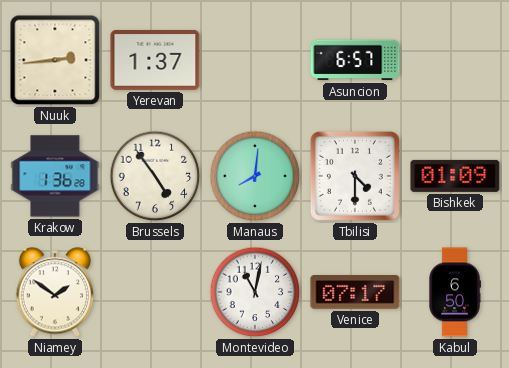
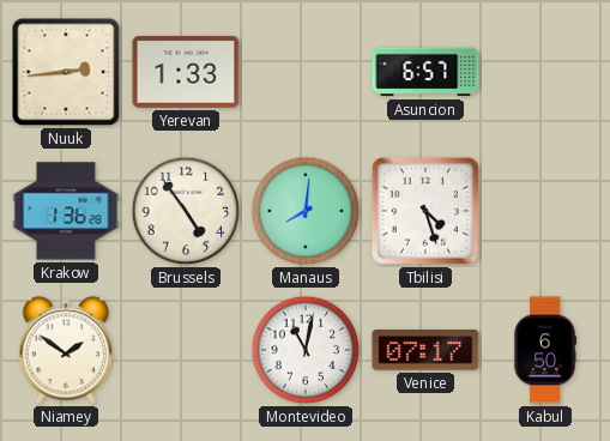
Yerevan: 1:37 -> 1:33
Tbilisi: 4:30 -> 4:27
Bishkek: 01:09 -> none
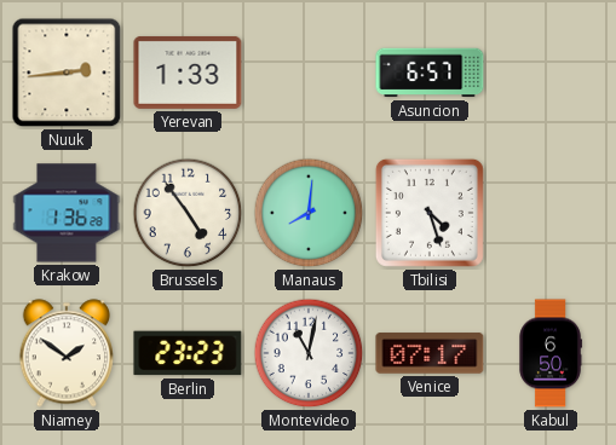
Berlin: none -> 23:23
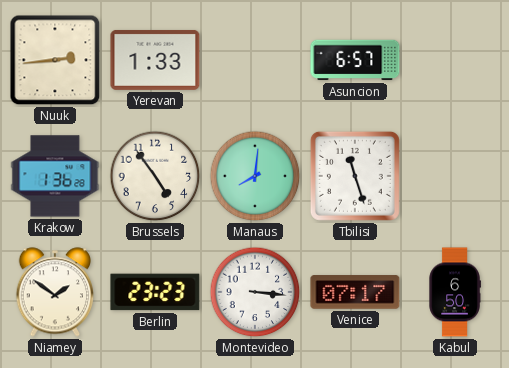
Tbilisi: 4:27 -> 11:27
Montevideo: 11:02 -> 3:16
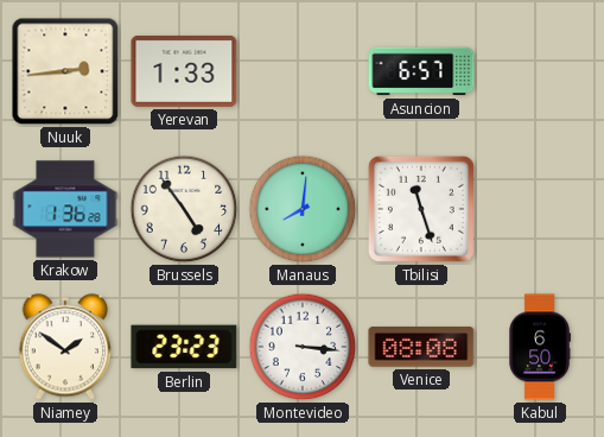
Venice: 07:17 -> 08:08
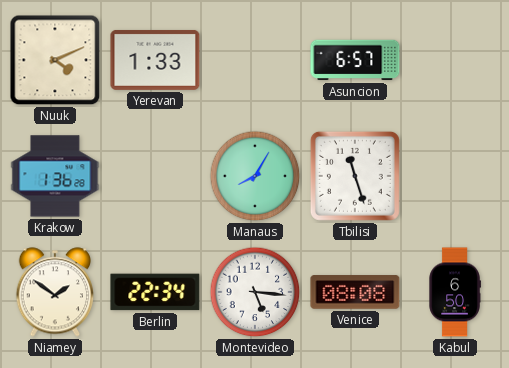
Nuuk: 2:44 -> 4:11
Brussels: 4:54 -> none
Manaus: 8:01 -> 8:05
Berlin: 23:23 -> 22:34
Montevideo: 3:16 -> 5:16
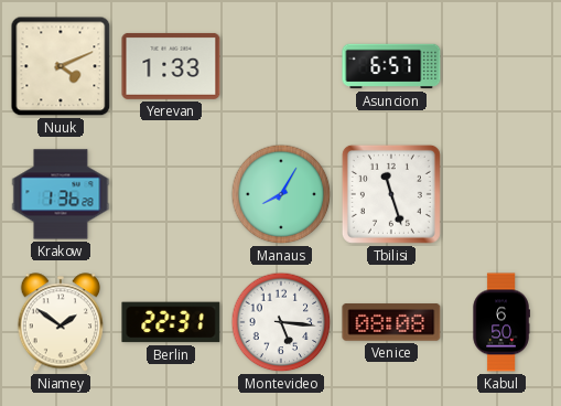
Berlin: 22:34 -> 22:31
